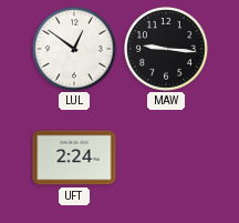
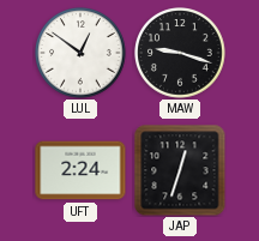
MAW: 9:16 -> 9:18
JAP: none -> 12:33
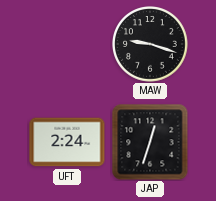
LUL: 12:51 -> none
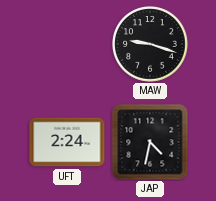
JAP: 12:33 -> 4:32
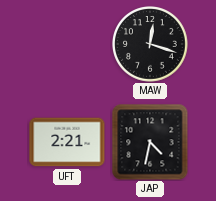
MAW: 9:18 -> 12:18
UFT: 2:24 -> 2:21
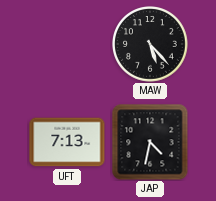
MAW: 12:18 -> 5:23
UFT: 2:21 -> 7:13
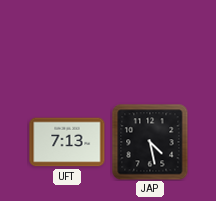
MAW: 5:23 -> none
JAP: 4:32 -> 4:28
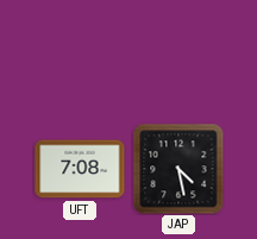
UFT: 7:13 -> 7:08
